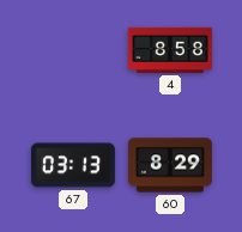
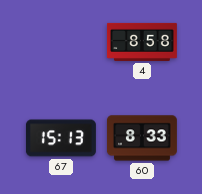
67: 03:13 -> 15:13
60: 8:29 -> 8:33
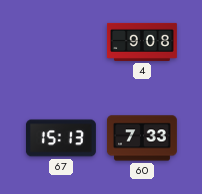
4: 8:58 -> 9:08
60: 8:33 -> 7:33
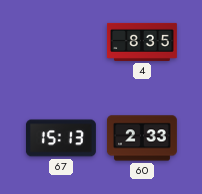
4: 9:08 -> 8:35
60: 7:33 -> 2:33
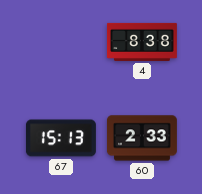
4: 8:35 -> 8:38
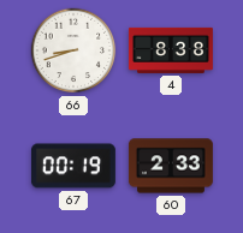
66: none -> 8:42
67: 15:13 -> 00:19
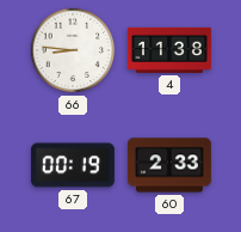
66: 8:42 -> 8:46
4: 8:38 -> 11:38
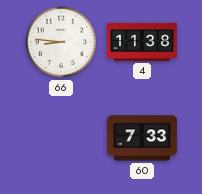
67: 00:19 -> none
60: 2:33 -> 7:33
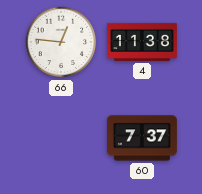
66: 8:46 -> 12:46
60: 7:33 -> 7:37
